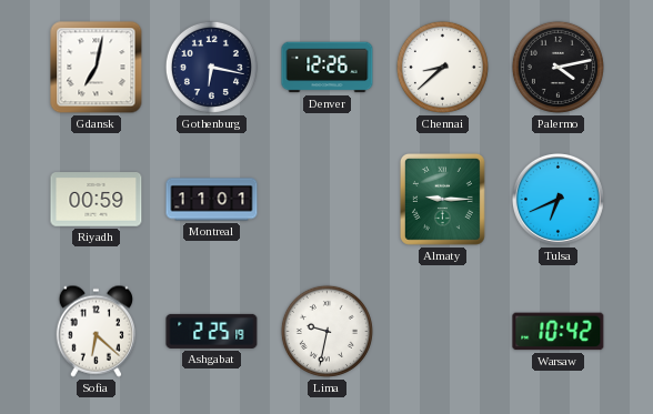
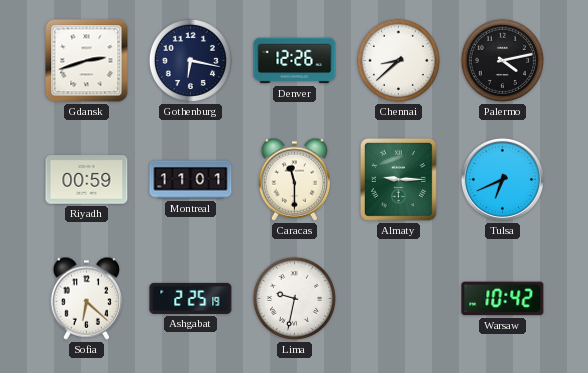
Gdansk: 7:02 -> 2:42
Caracas: none -> 11:30
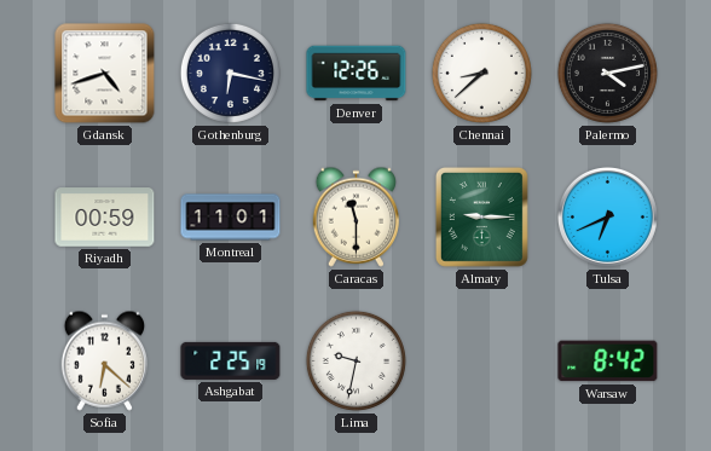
Gdansk: 2:42 -> 4:42
Warsaw: 10:42 -> 8:42
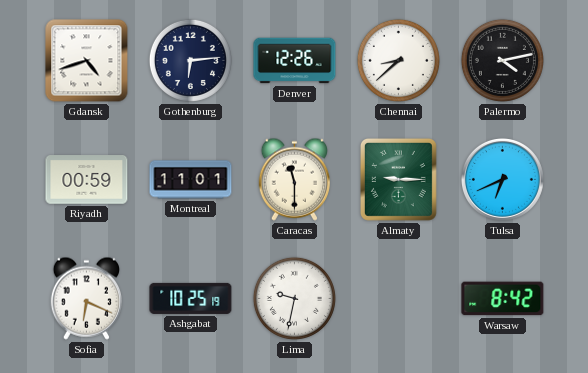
Gothenburg: 6:17 -> 6:14
Sofia: 6:22 -> 6:19
Ashgabat: 2:25 -> 10:25
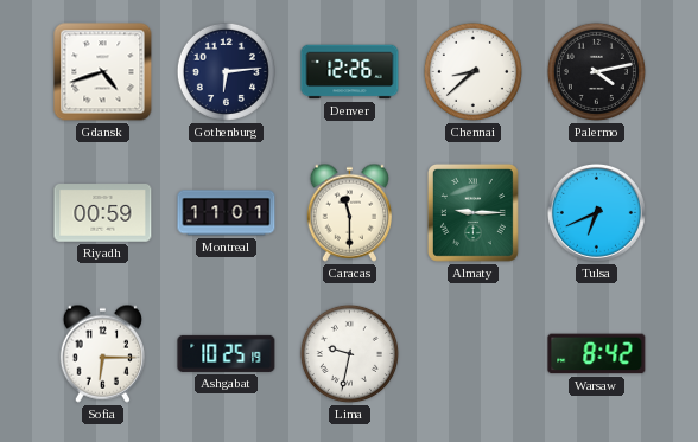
Sofia: 6:19 -> 6:15
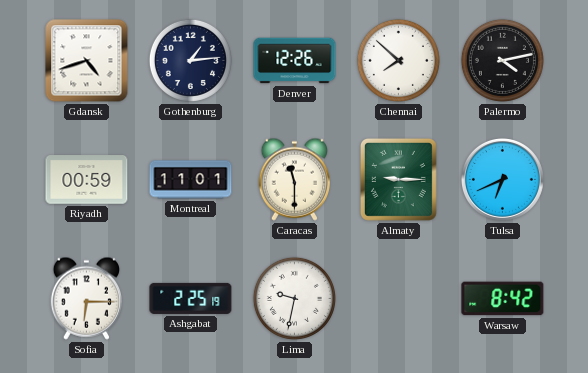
Gothenburg: 6:14 -> 1:14
Chennai: 8:38 -> 7:52
Ashgabat: 10:25 -> 2:25
